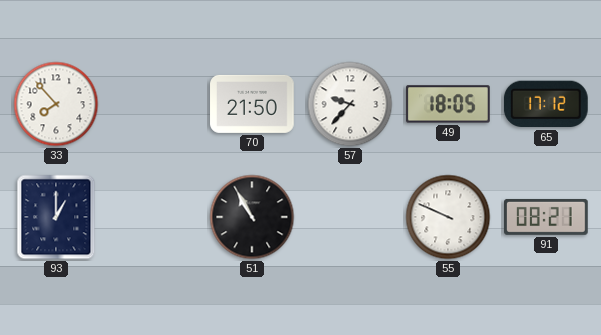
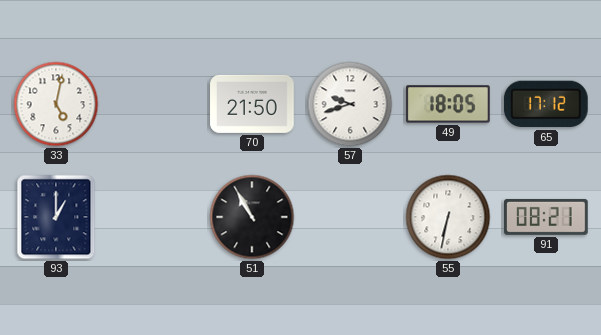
33: 7:53 -> 5:02
57: 9:37 -> 9:42
55: 9:49 -> 6:32
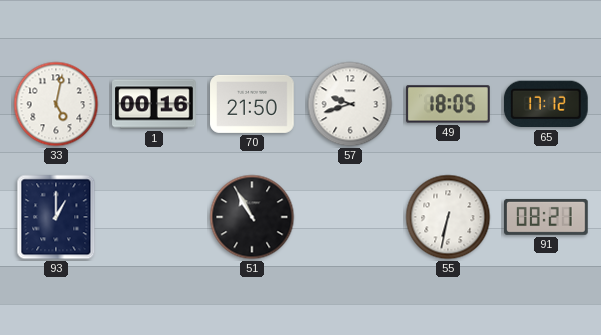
1: none -> 00:16
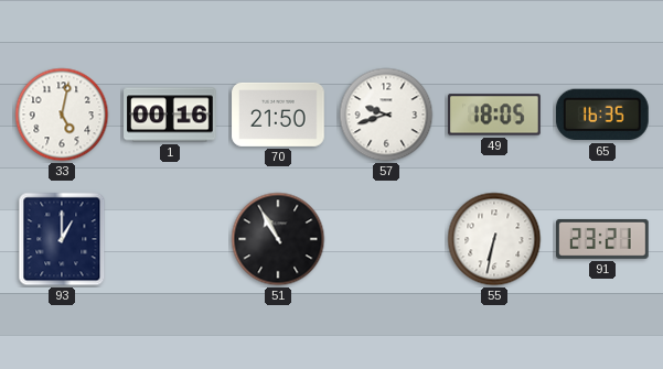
65: 17:12 -> 16:35
91: 08:21 -> 23:21
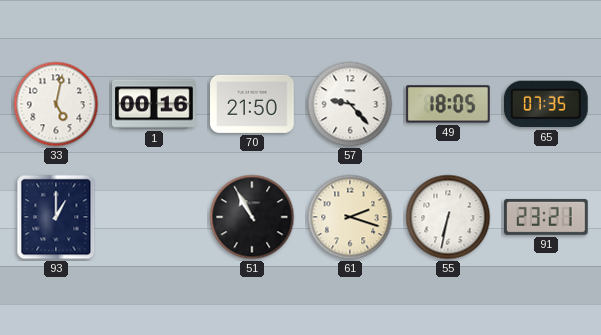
57: 9:42 -> 9:23
65: 16:35 -> 07:35
61: none -> 2:18
